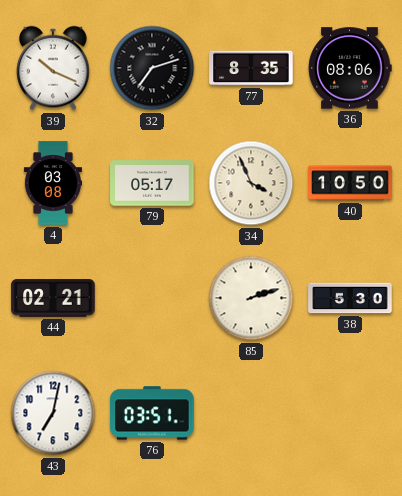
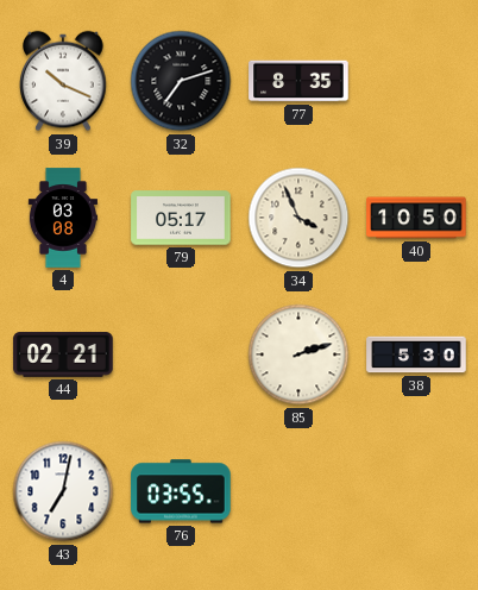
36: 08:06 -> none
76: 03:51 -> 03:55
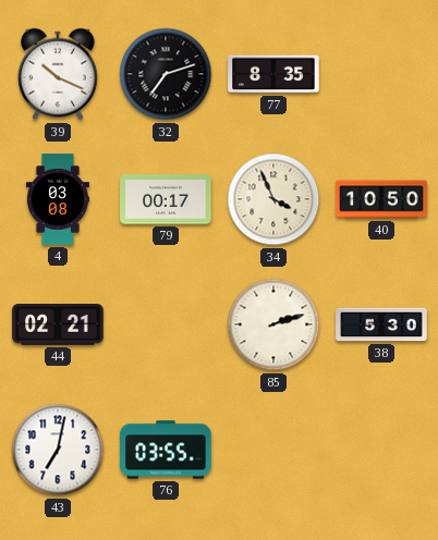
79: 05:17 -> 00:17
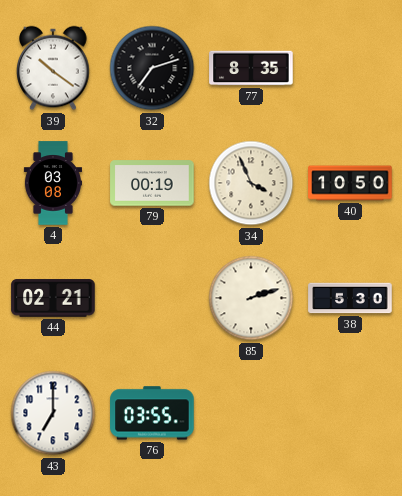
39: 10:19 -> 10:21
79: 00:17 -> 00:19
43: 7:02 -> 7:00
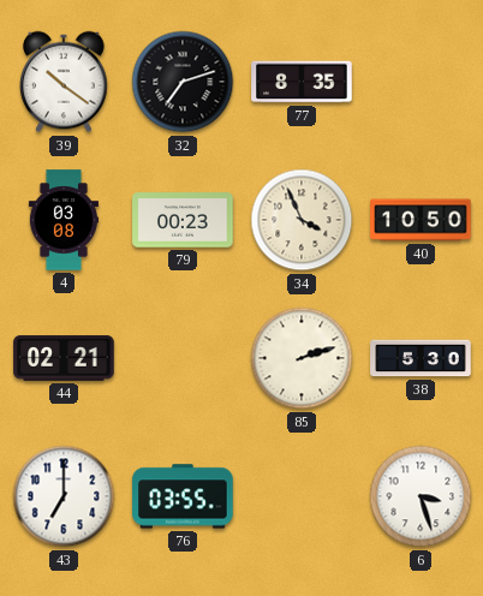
79: 00:19 -> 00:23
6: none -> 3:27
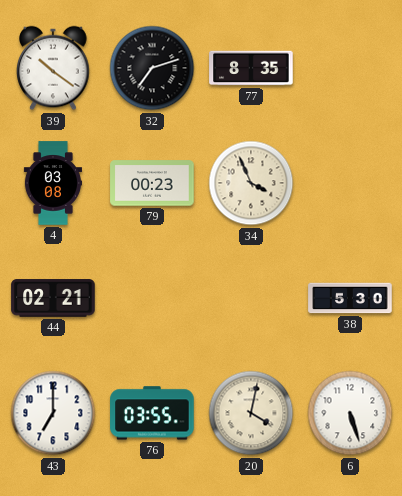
40: 10:50 -> none
85: 2:12 -> none
20: none -> 4:02
6: 3:27 -> 5:27
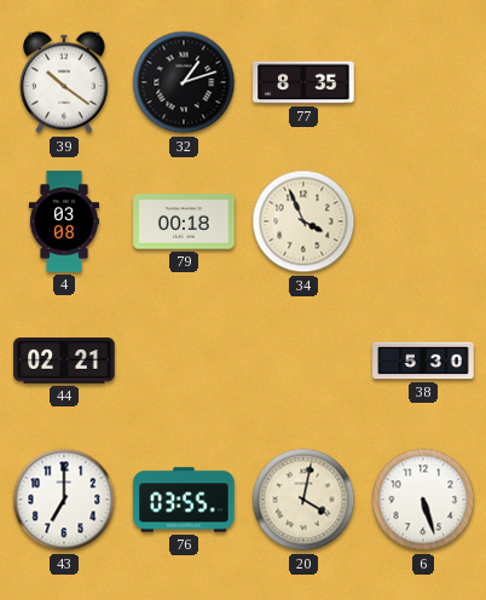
32: 7:12 -> 1:12
79: 00:23 -> 00:18
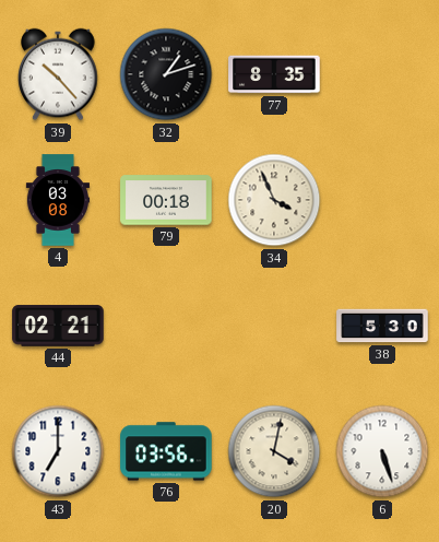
39: 10:21 -> 10:23
76: 03:55 -> 03:56
